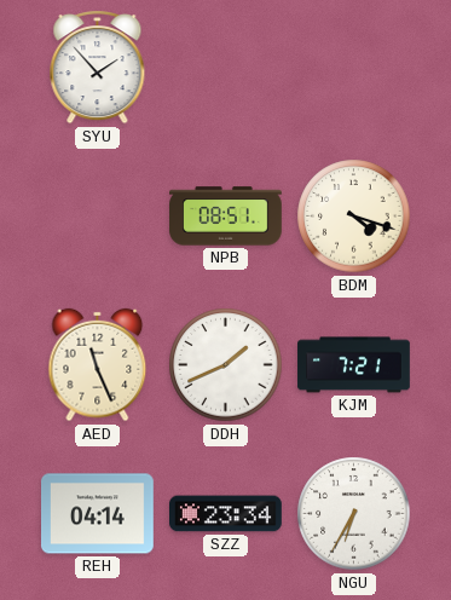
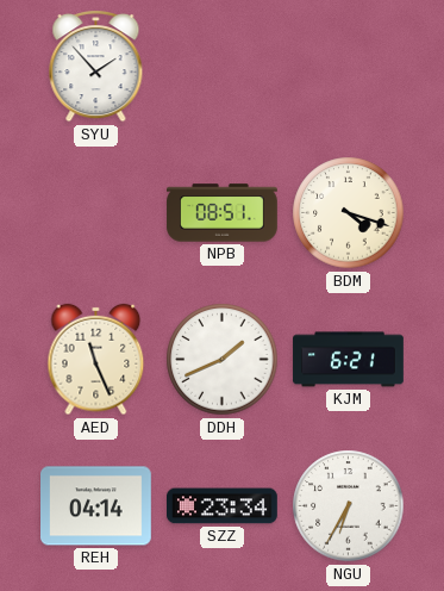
KJM: 7:21 -> 6:21
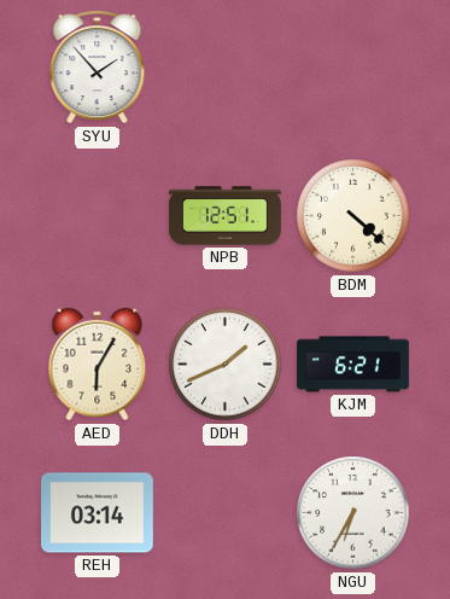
NPB: 08:51 -> 12:51
BDM: 4:18 -> 4:22
AED: 11:26 -> 6:05
REH: 04:14 -> 03:14
SZZ: 23:34 -> none
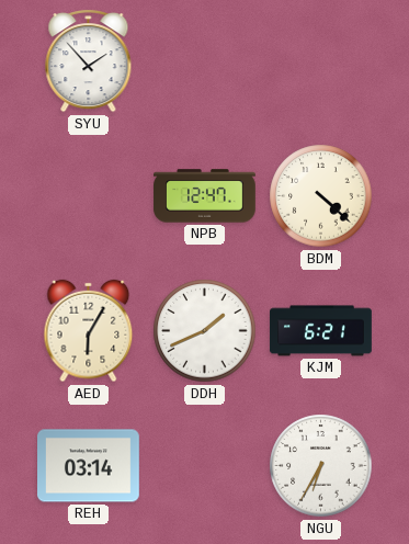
NPB: 12:51 -> 12:47
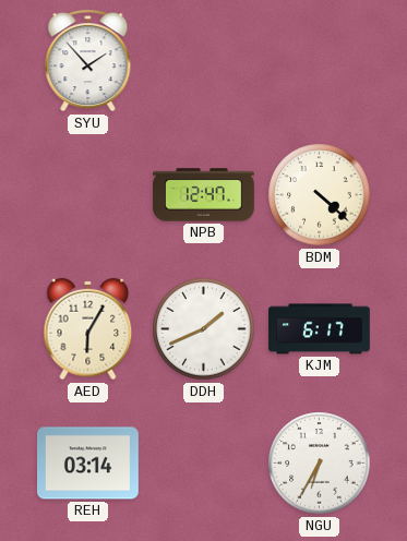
KJM: 6:21 -> 6:17
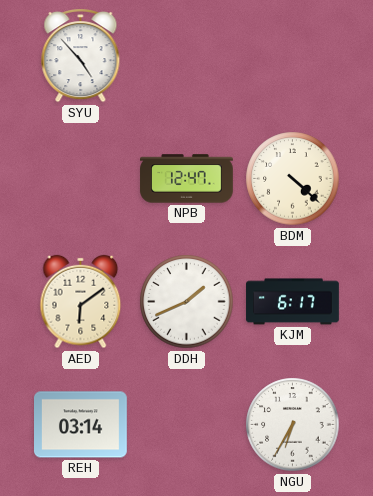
SYU: 1:53 -> 4:53
AED: 6:05 -> 6:09
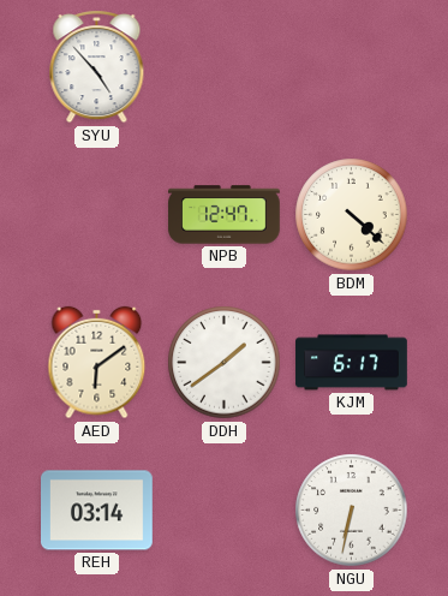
DDH: 1:41 -> 1:39
NGU: 6:35 -> 6:32
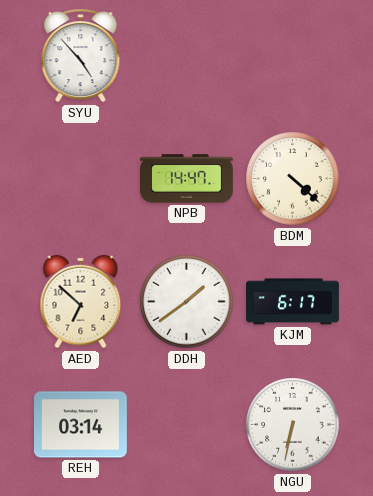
NPB: 12:47 -> 14:47
AED: 6:09 -> 6:52
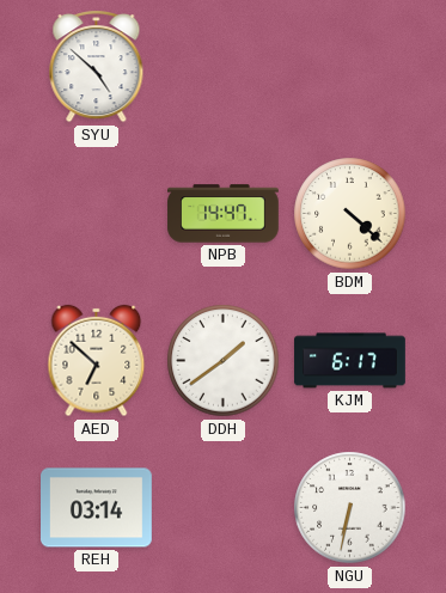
SYU: 4:53 -> 4:52
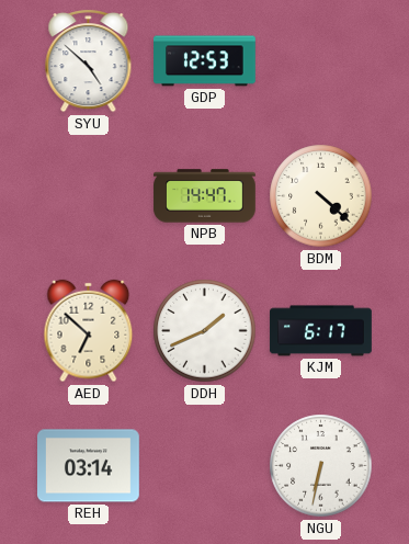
GDP: none -> 12:53
DDH: 1:39 -> 1:41
